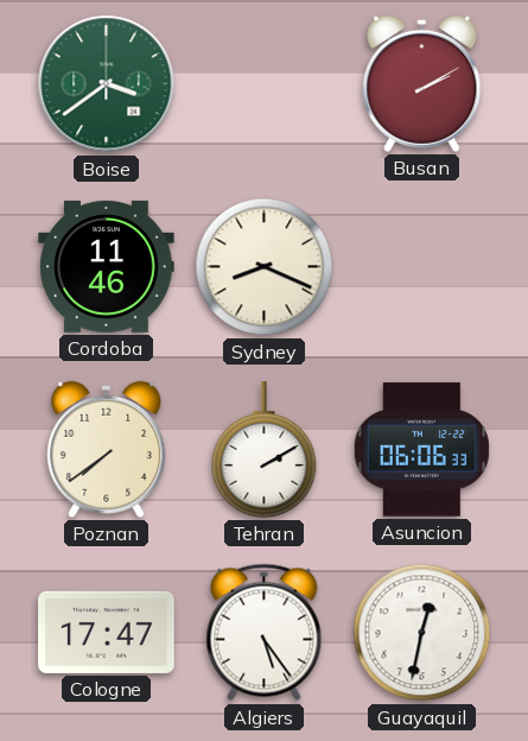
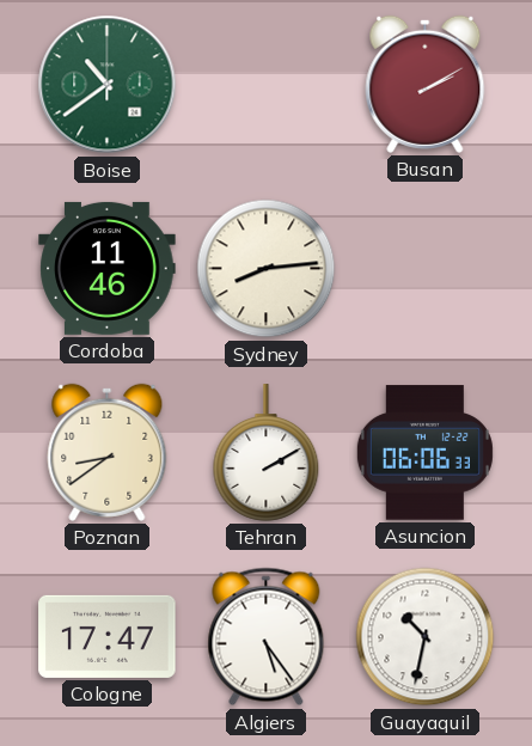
Boise: 3:39 -> 10:39
Sydney: 8:19 -> 8:14
Poznan: 7:39 -> 8:39
Guayaquil: 12:32 -> 10:32
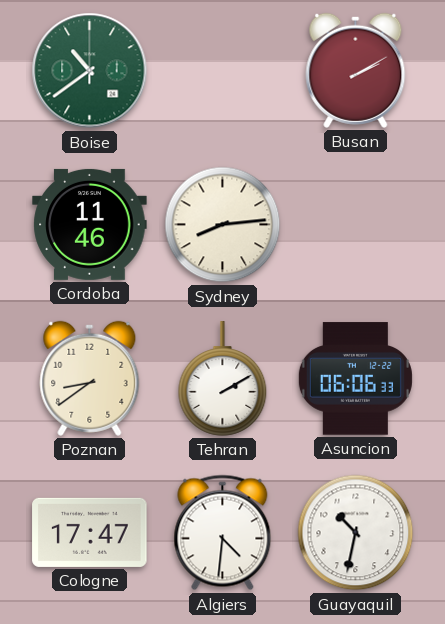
Algiers: 5:24 -> 4:31
